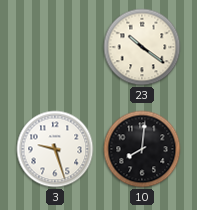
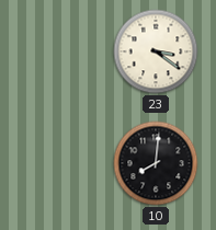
23: 10:21 -> 3:21
3: 9:27 -> none
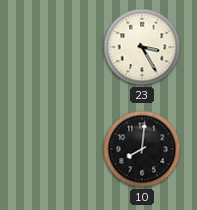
23: 3:21 -> 3:25
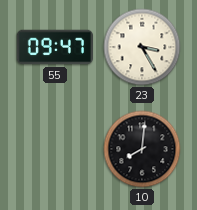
55: none -> 09:47
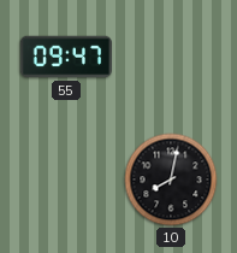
23: 3:25 -> none
10: 8:01 -> 8:02
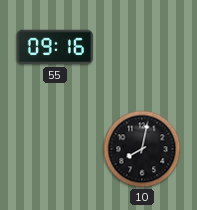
55: 09:47 -> 09:16
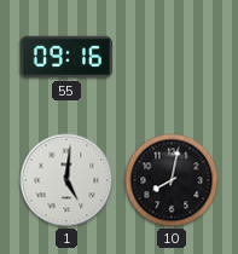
1: none -> 5:01
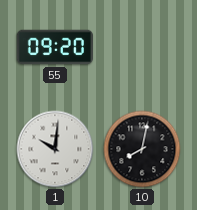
55: 09:16 -> 09:20
1: 5:01 -> 10:01
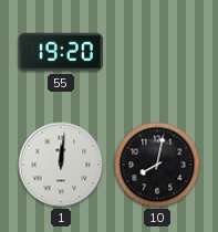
55: 09:20 -> 19:20
1: 10:01 -> 12:01
